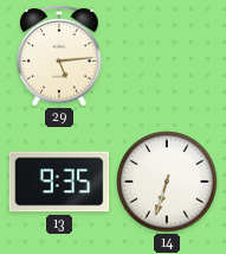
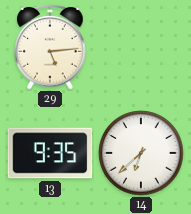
14: 6:33 -> 6:38
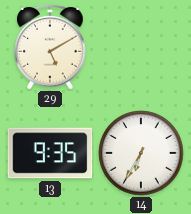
29: 5:14 -> 5:10
14: 6:38 -> 6:35
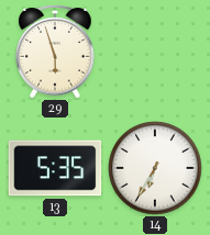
29: 5:10 -> 5:57
13: 9:35 -> 5:35
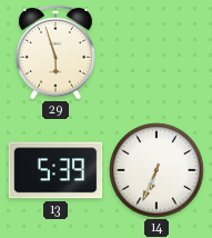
13: 5:35 -> 5:39
14: 6:35 -> 6:34
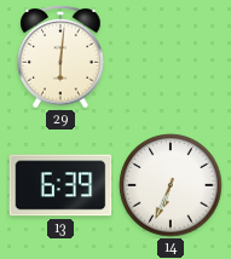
29: 5:57 -> 6:01
13: 5:39 -> 6:39
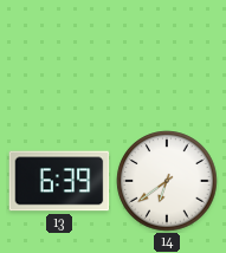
29: 6:01 -> none
14: 6:34 -> 6:39
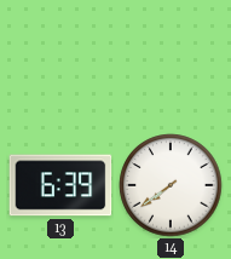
14: 6:39 -> 7:39
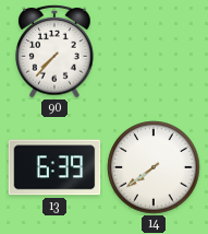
90: none -> 7:37
